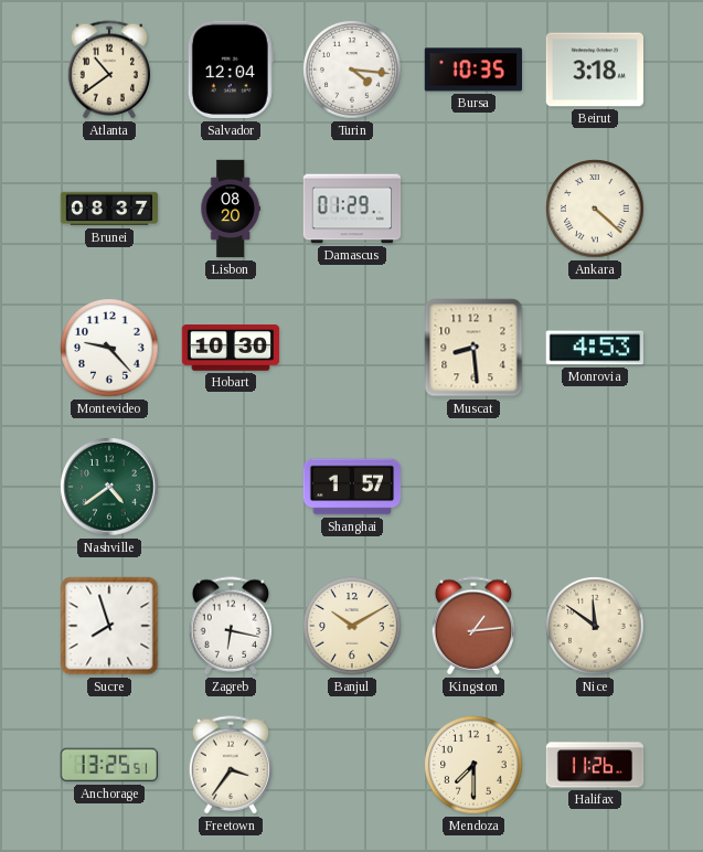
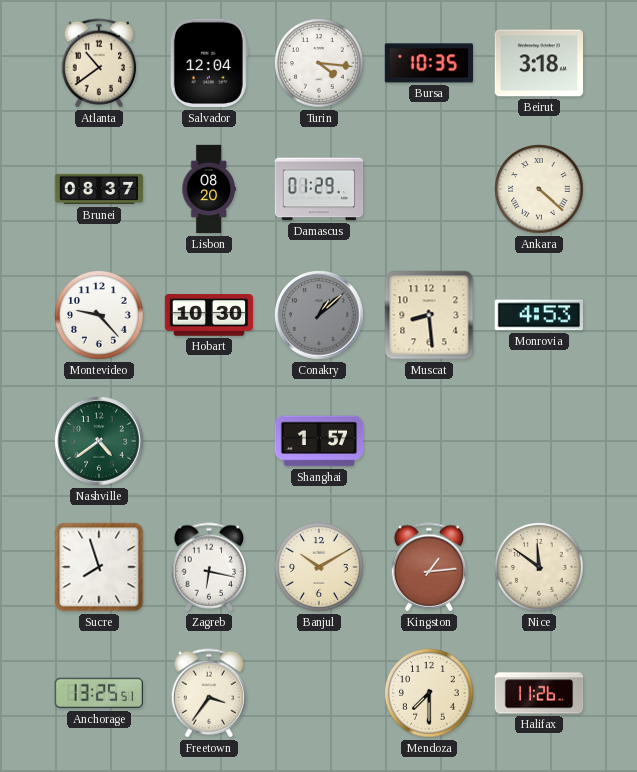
Conakry: none -> 1:08
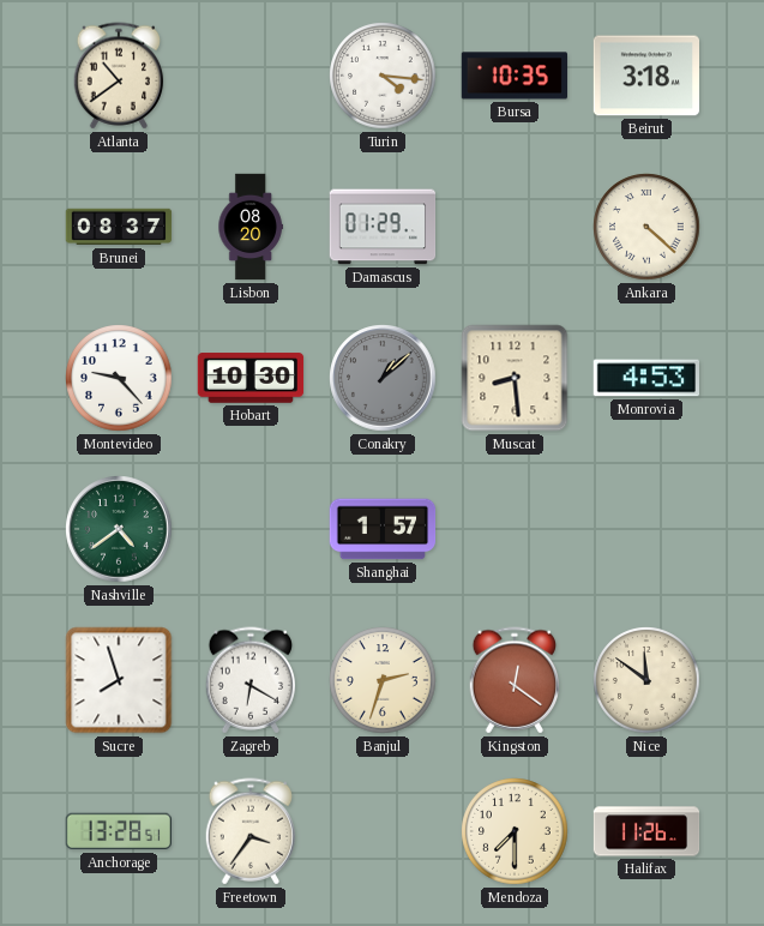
Salvador: 12:04 -> none
Zagreb: 6:17 -> 6:20
Banjul: 10:10 -> 2:33
Kingston: 1:14 -> 12:21
Anchorage: 13:25 -> 13:28
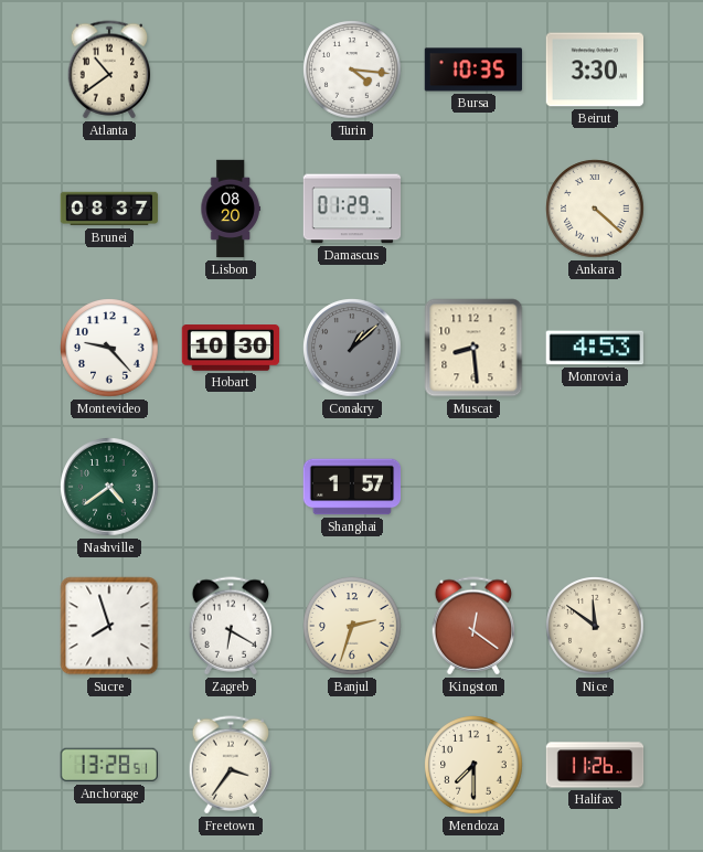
Beirut: 3:18 -> 3:30
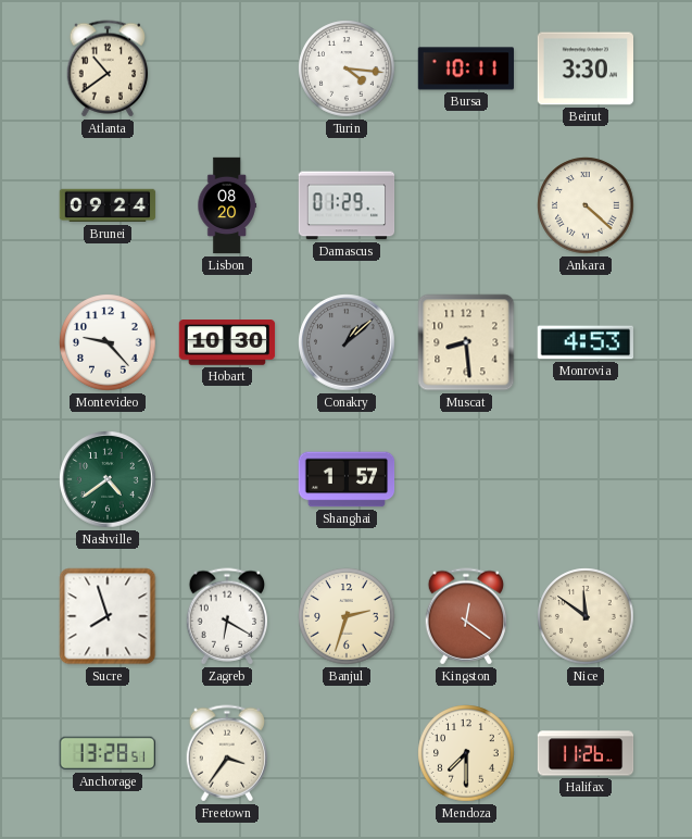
Bursa: 10:35 -> 10:11
Brunei: 08:37 -> 09:24
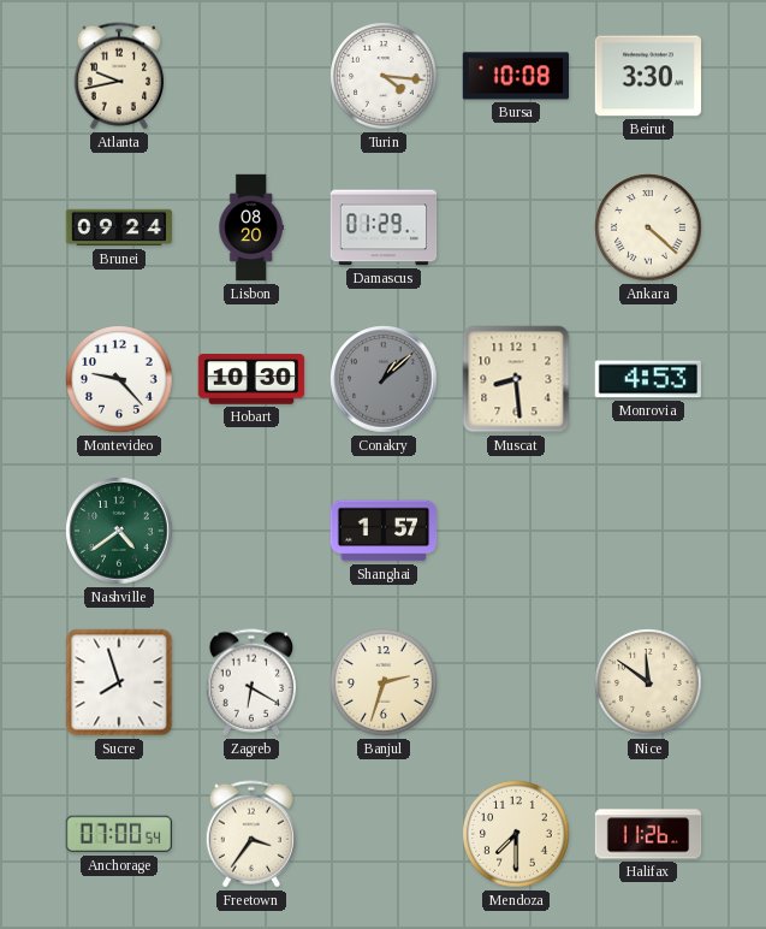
Atlanta: 10:39 -> 9:43
Bursa: 10:11 -> 10:08
Kingston: 12:21 -> none
Anchorage: 13:28 -> 07:00
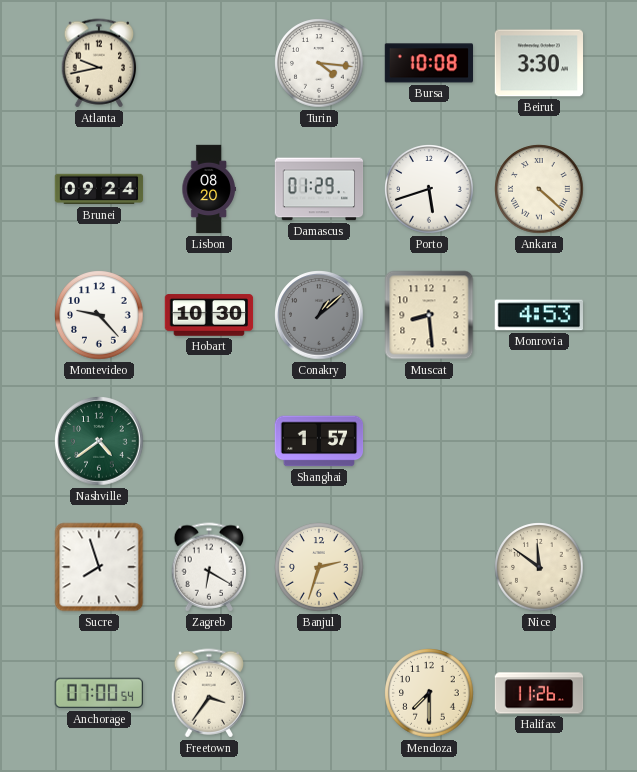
Porto: none -> 5:42
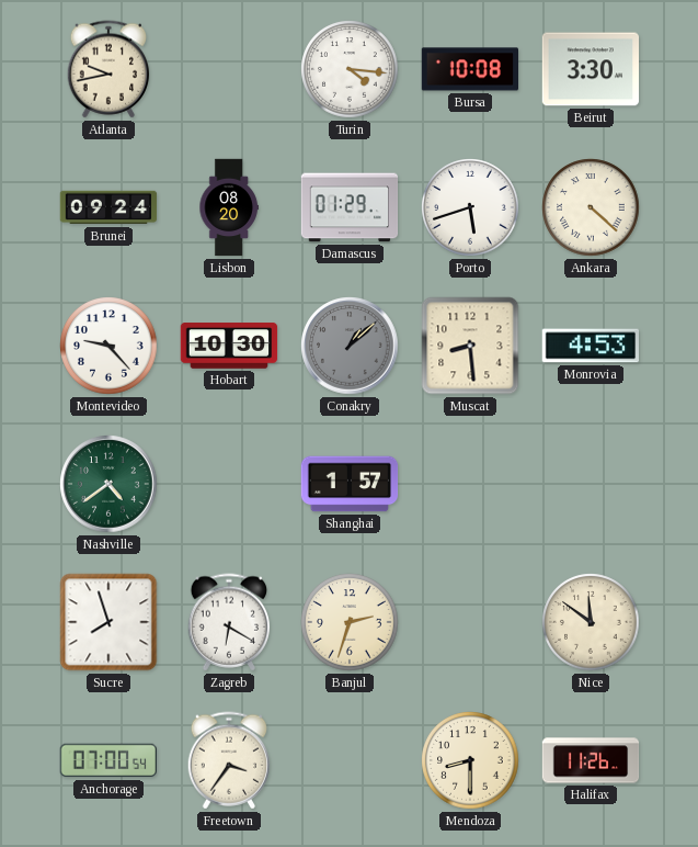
Mendoza: 7:30 -> 8:30
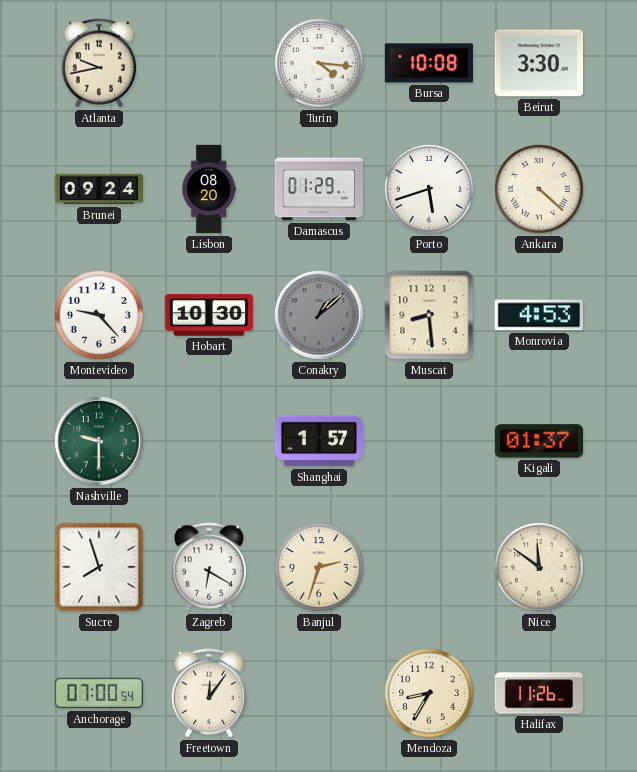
Nashville: 4:39 -> 9:30
Kigali: none -> 01:37
Freetown: 3:36 -> 12:06
Mendoza: 8:30 -> 8:35
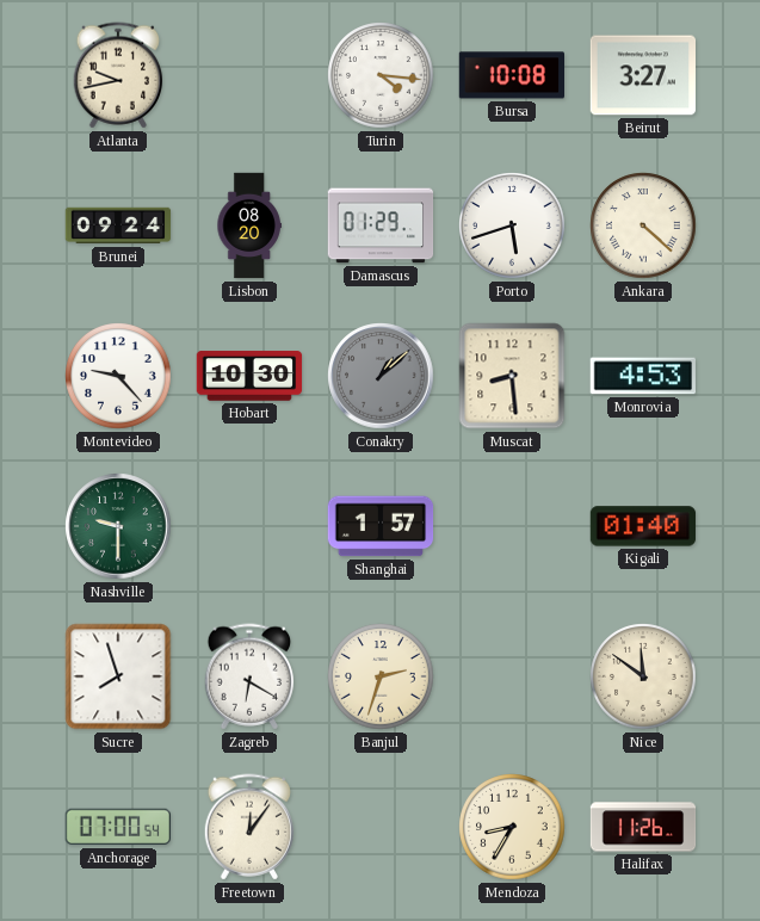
Beirut: 3:30 -> 3:27
Kigali: 01:37 -> 01:40
